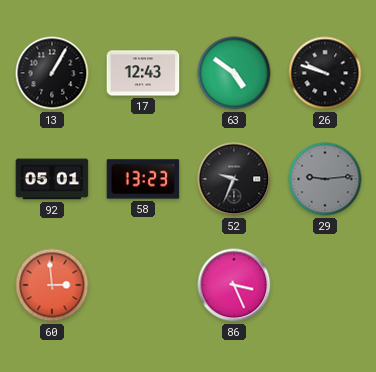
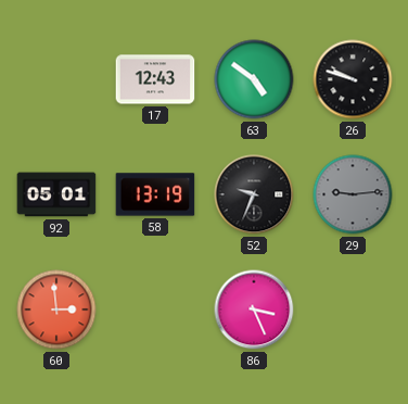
13: 1:05 -> none
58: 13:23 -> 13:19
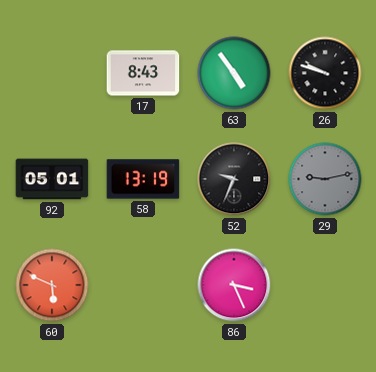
17: 12:43 -> 8:43
63: 4:51 -> 4:54
29: 9:14 -> 9:13
60: 2:59 -> 5:49
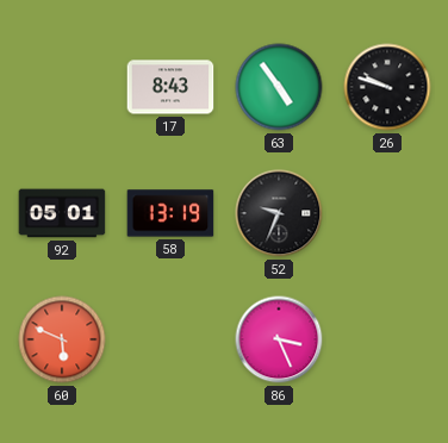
29: 9:13 -> none
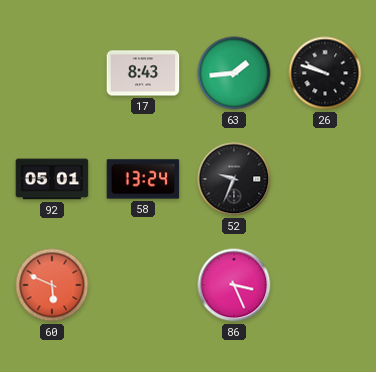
63: 4:54 -> 1:44
58: 13:19 -> 13:24
